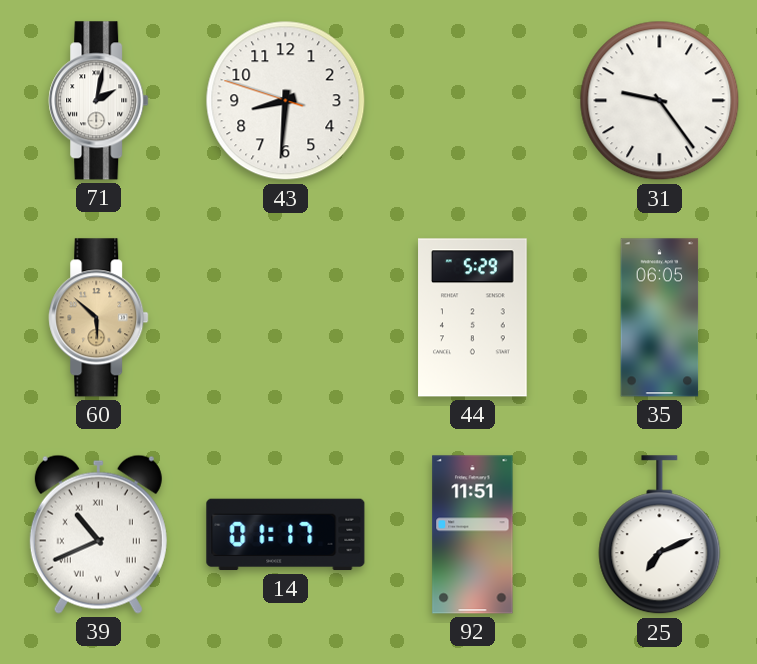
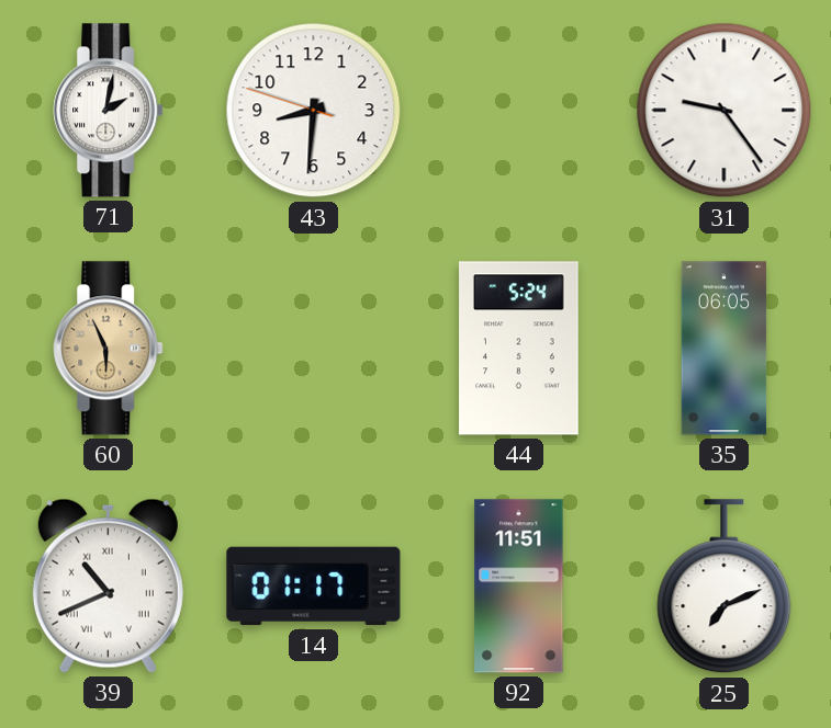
60: 5:52 -> 5:56
44: 5:29 -> 5:24
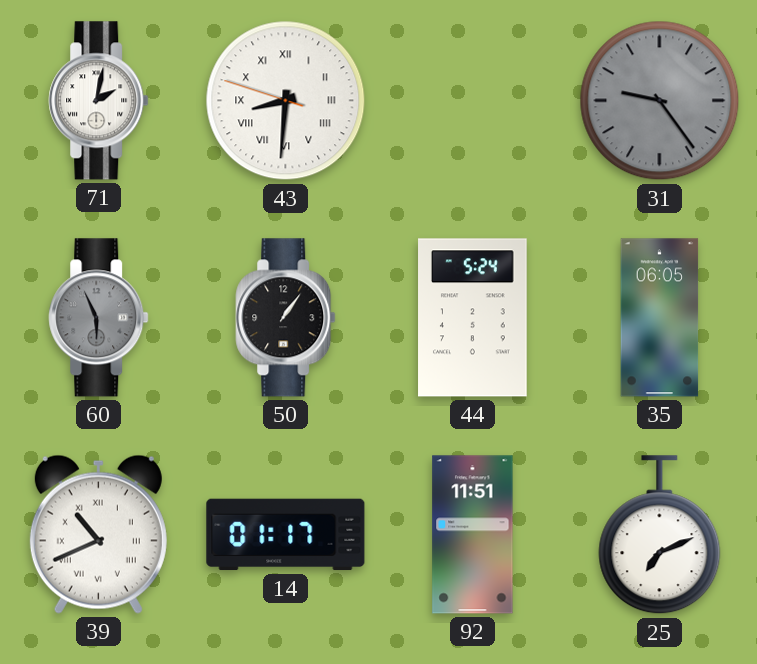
43 numerals: Arabic -> Roman
31 dial: white -> grey
60 dial: champagne -> grey
50: none -> 1:06
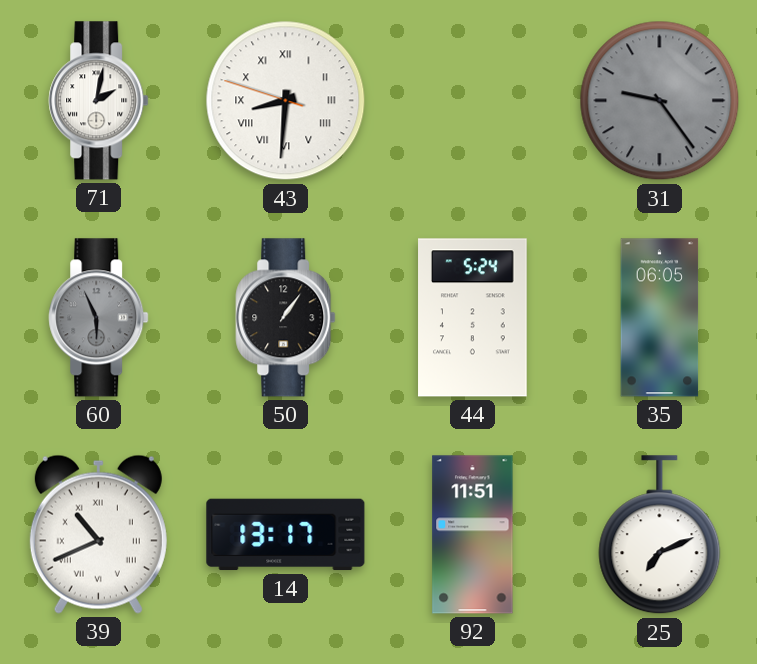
14: 01:17 -> 13:17
